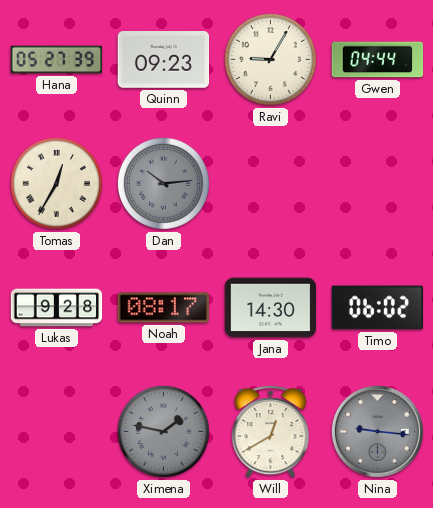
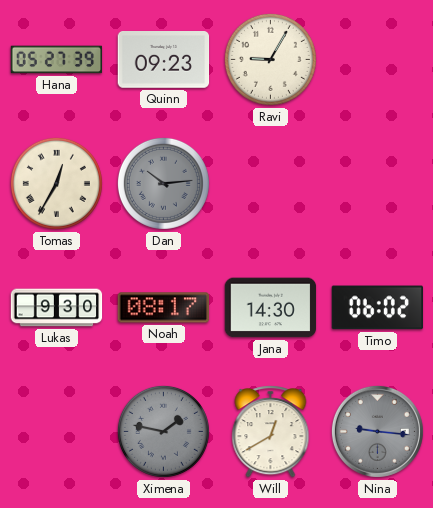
Gwen: 04:44 -> none
Lukas: 9:28 -> 9:30
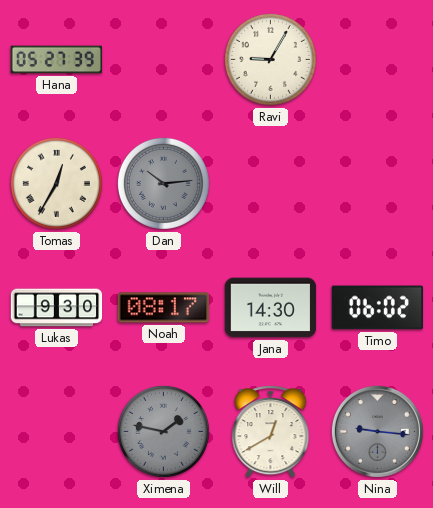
Quinn: 09:23 -> none
